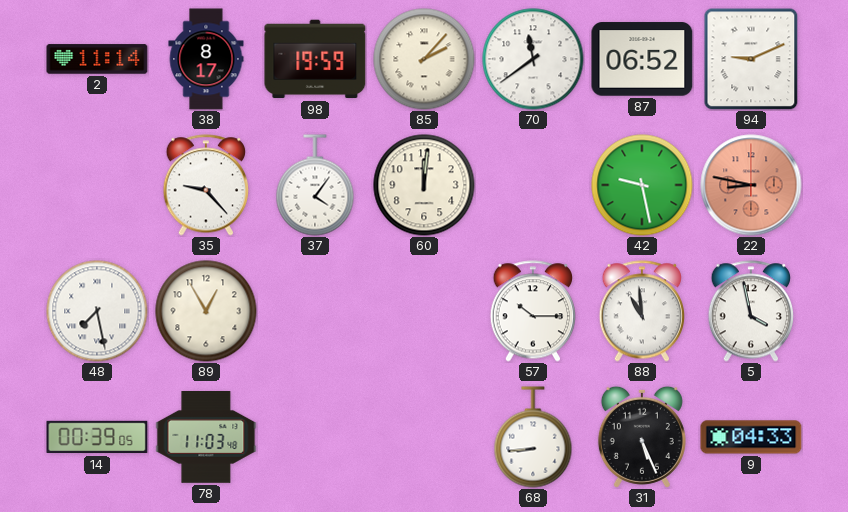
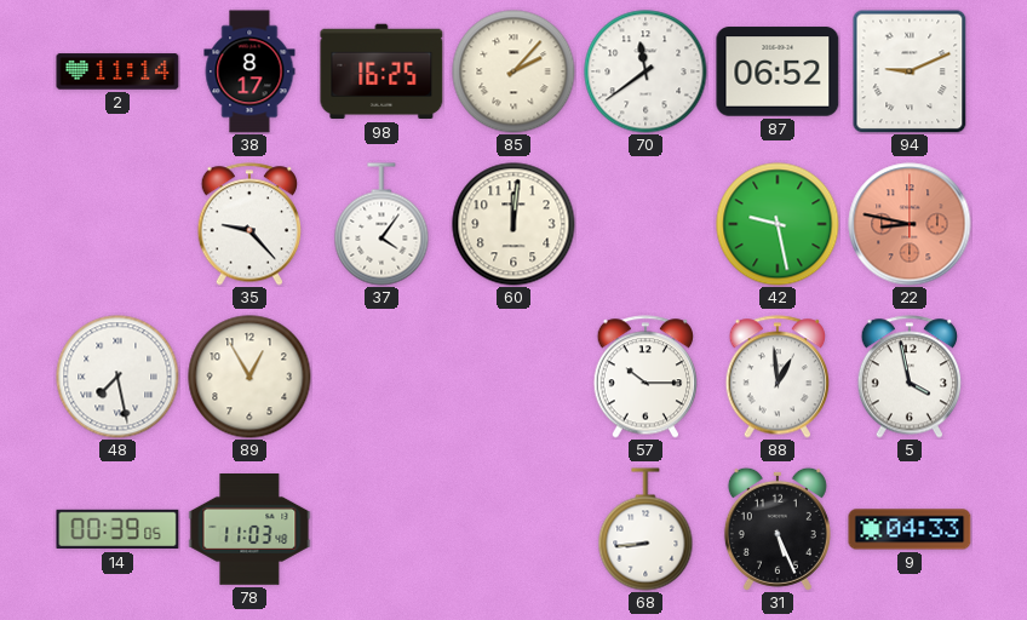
98: 19:59 -> 16:25
88: 10:59 -> 12:59
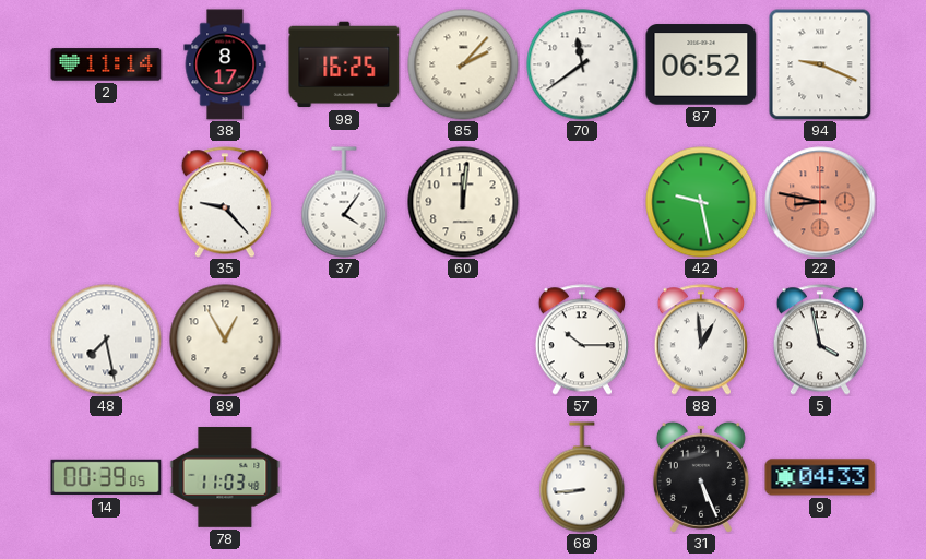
94: 9:11 -> 9:19
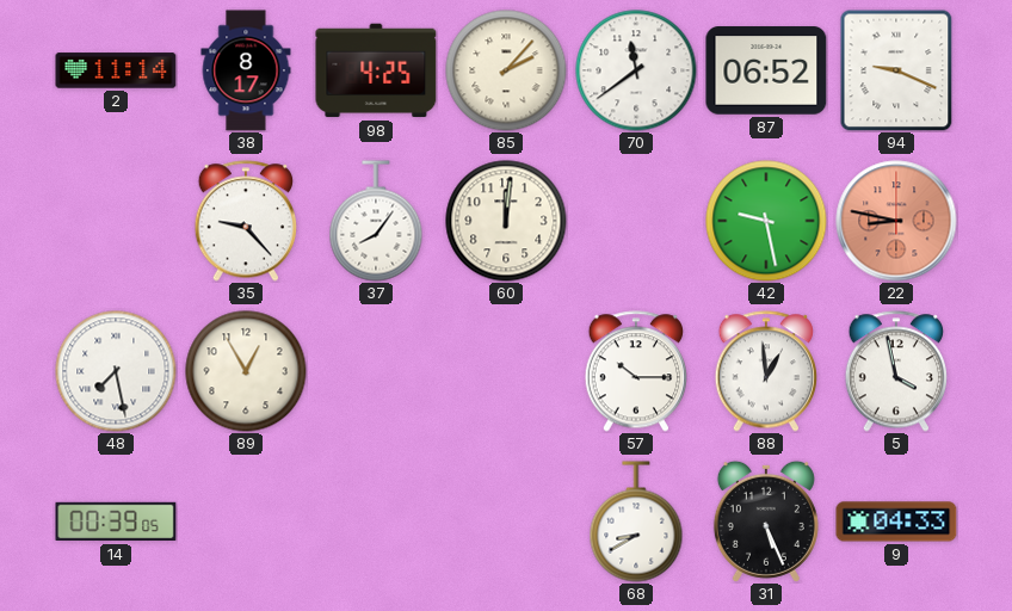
98: 16:25 -> 4:25
37: 4:06 -> 8:06
78: 11:03 -> none
68: 8:44 -> 8:40
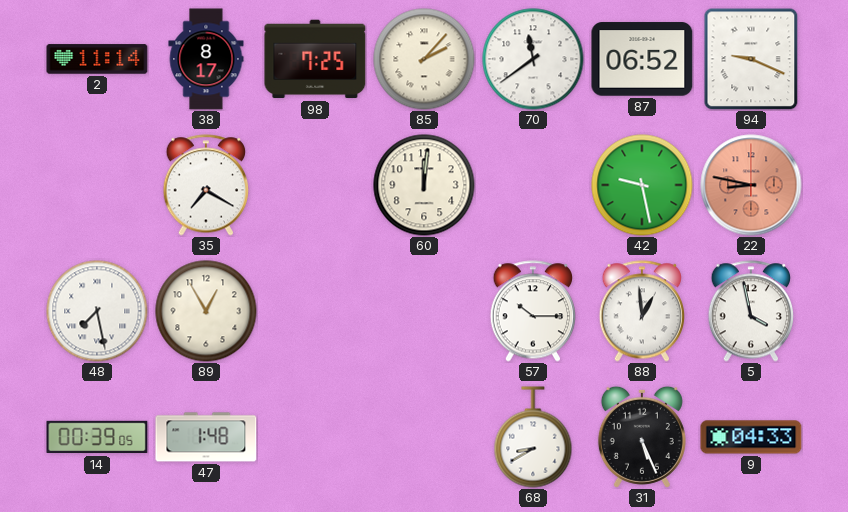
98: 4:25 -> 7:25
35: 9:23 -> 7:20
37: 8:06 -> none
47: none -> 1:48
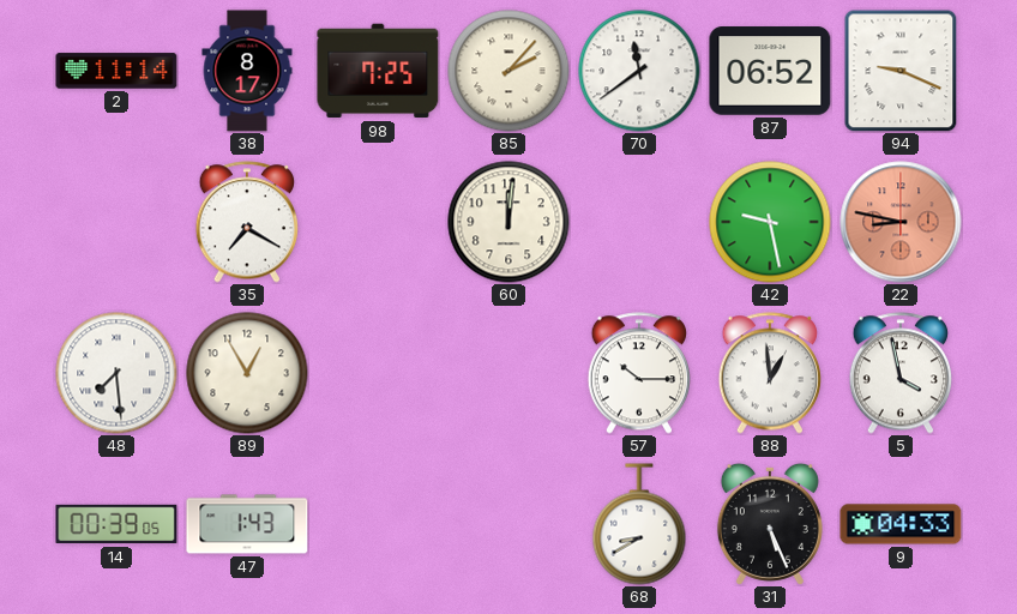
48: 7:28 -> 7:29
47: 1:48 -> 1:43
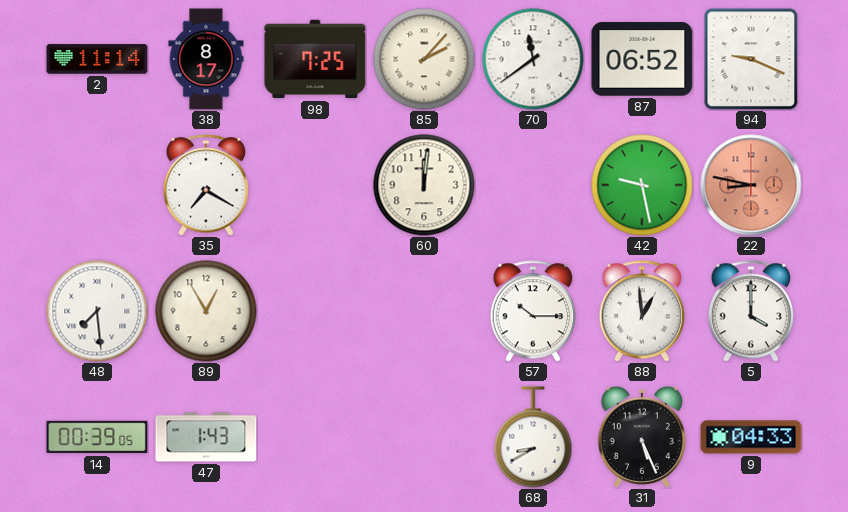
5: 3:58 -> 4:00
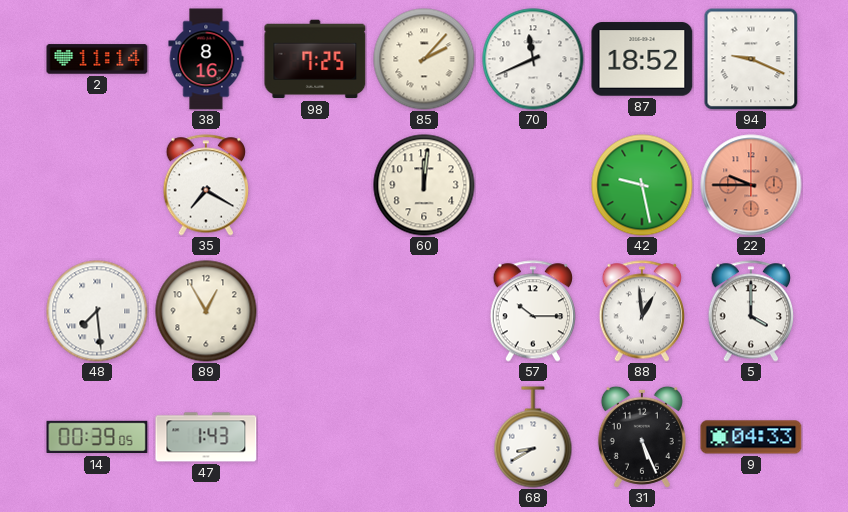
38: 8:17 -> 8:16
70: 11:39 -> 11:41
87: 06:52 -> 18:52
22: 8:47 -> 9:45
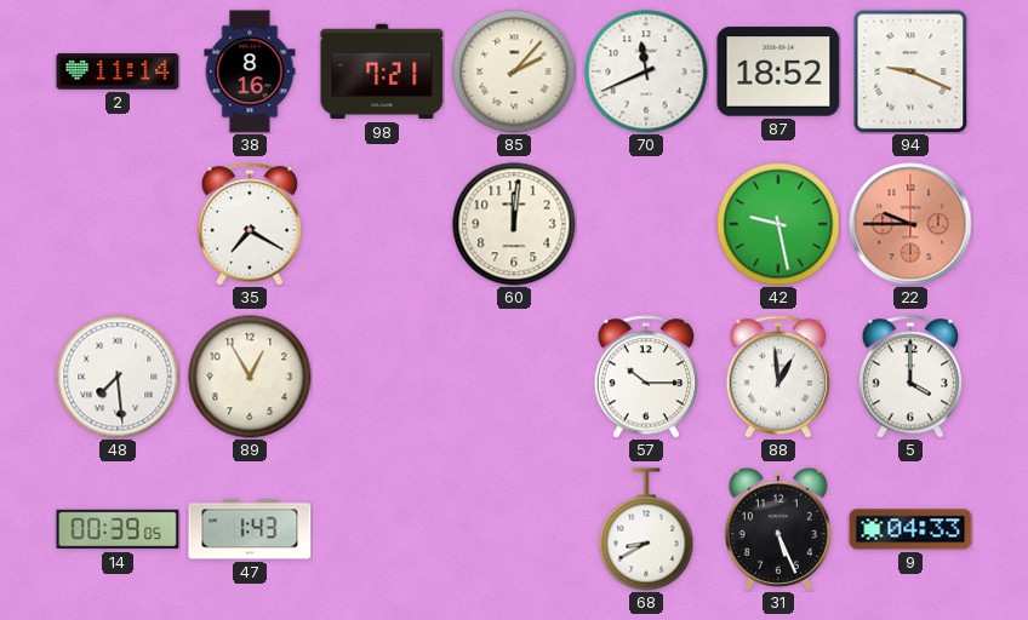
98: 7:25 -> 7:21
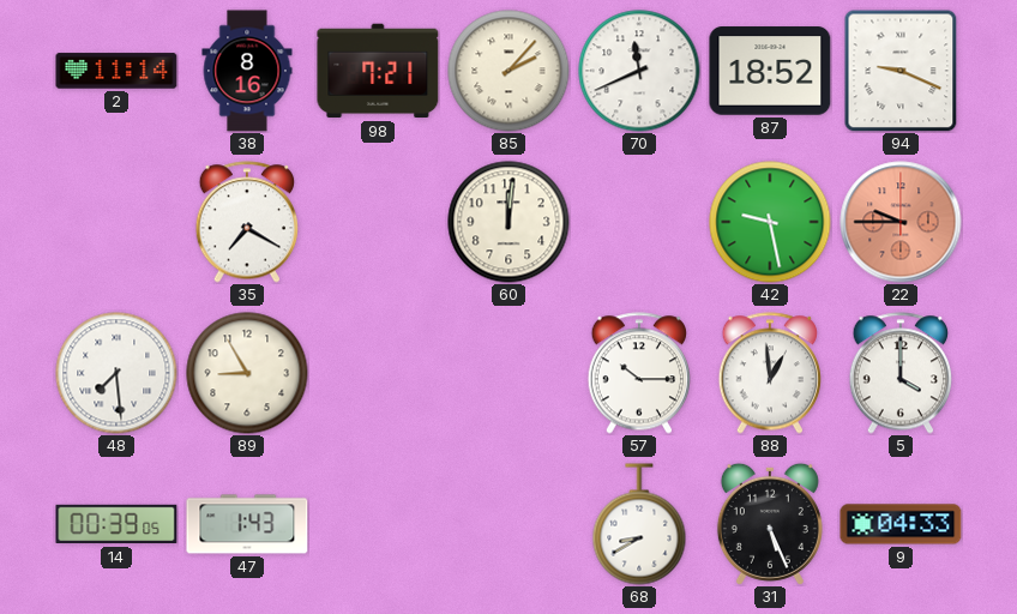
89: 12:55 -> 8:55
